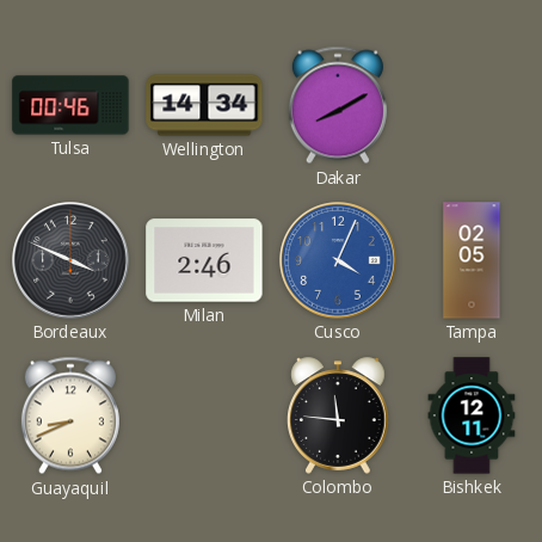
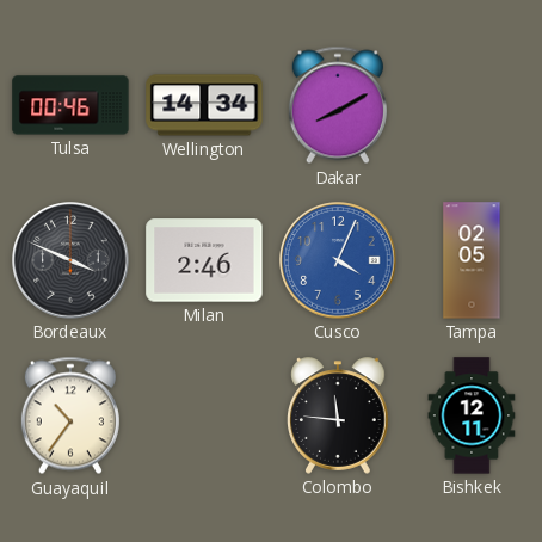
Guayaquil: 8:41 -> 10:36
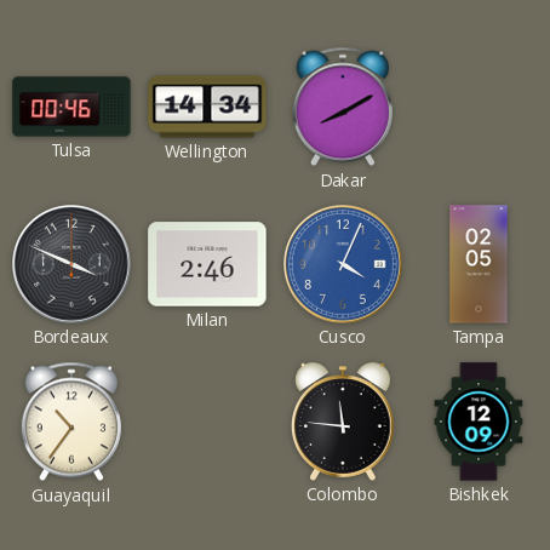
Bishkek: 12:11 -> 12:09
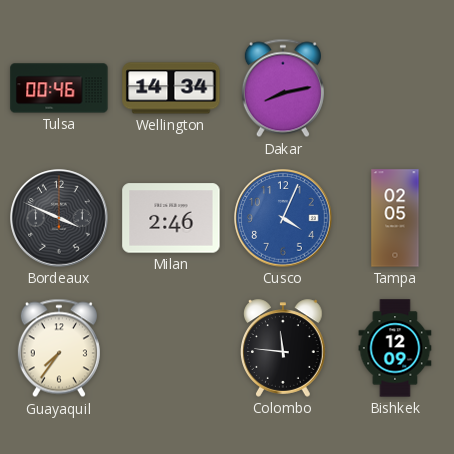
Dakar: 8:10 -> 8:13
Guayaquil: 10:36 -> 7:36
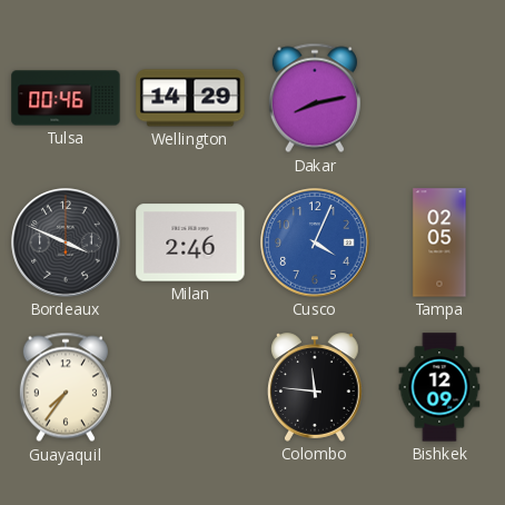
Wellington: 14:34 -> 14:29
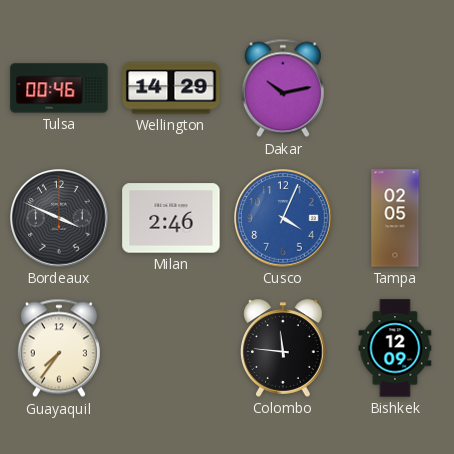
Dakar: 8:13 -> 10:13
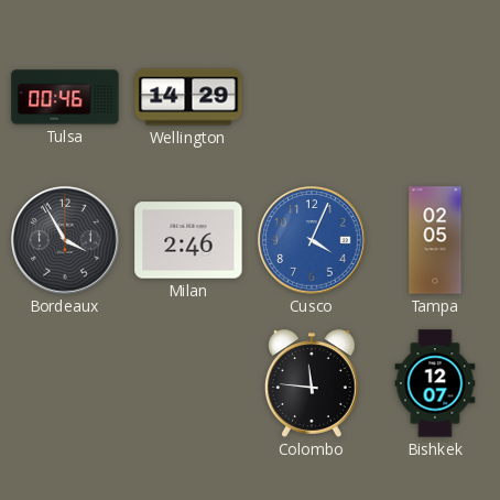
Dakar: 10:13 -> none
Bordeaux: 3:49 -> 3:55
Guayaquil: 7:36 -> none
Bishkek: 12:09 -> 12:07
